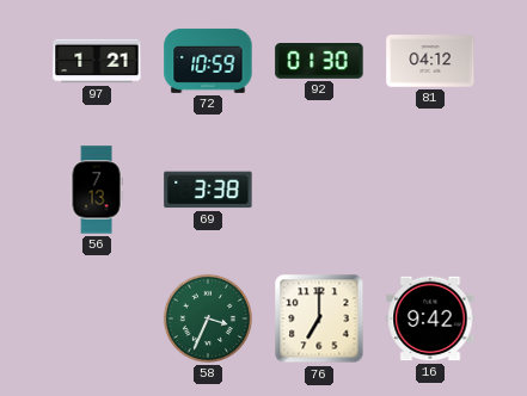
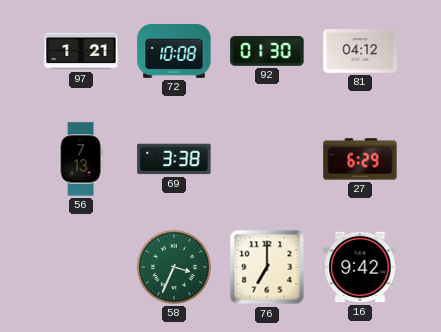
72: 10:59 -> 10:08
27: none -> 6:29
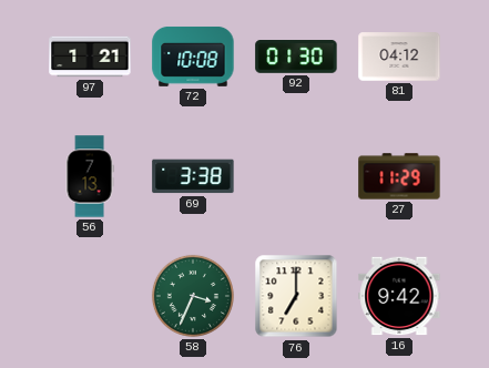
27: 6:29 -> 11:29
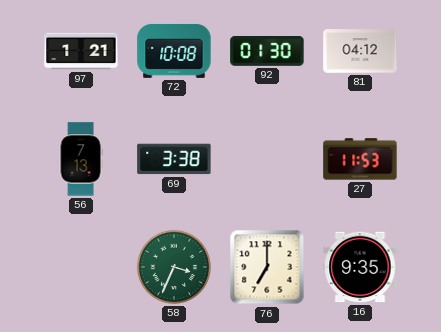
27: 11:29 -> 11:53
16: 9:42 -> 9:35
